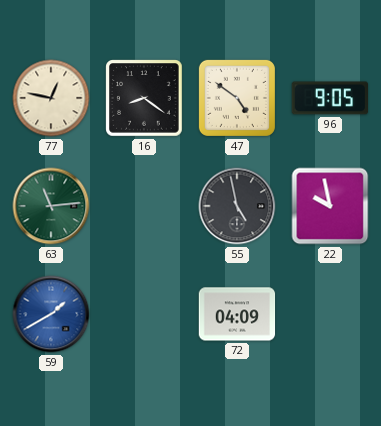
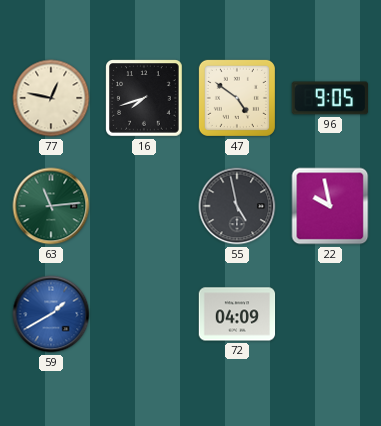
16: 8:21 -> 7:42
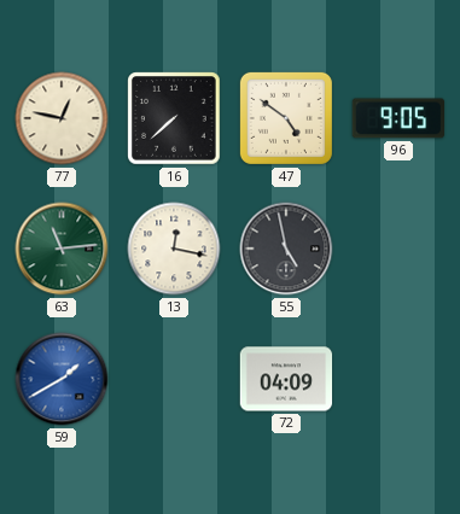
16: 7:42 -> 7:38
13: none -> 12:17
22: 9:58 -> none
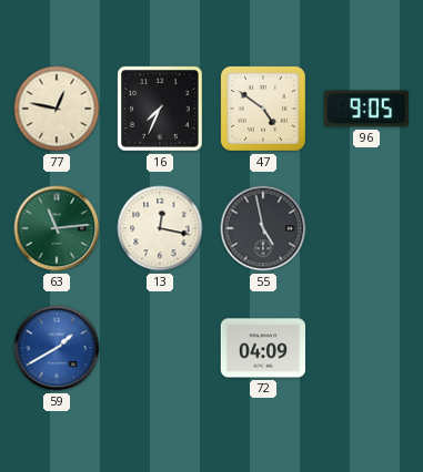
16: 7:38 -> 7:34
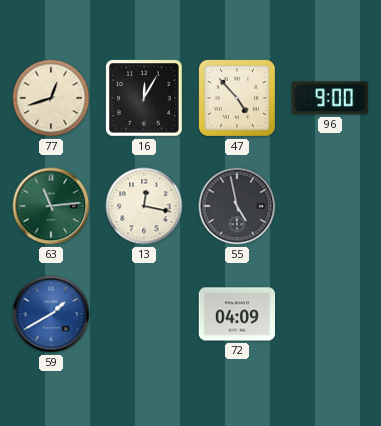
77: 12:47 -> 12:42
16: 7:34 -> 12:05
47: 4:51 -> 4:53
96: 9:05 -> 9:00
